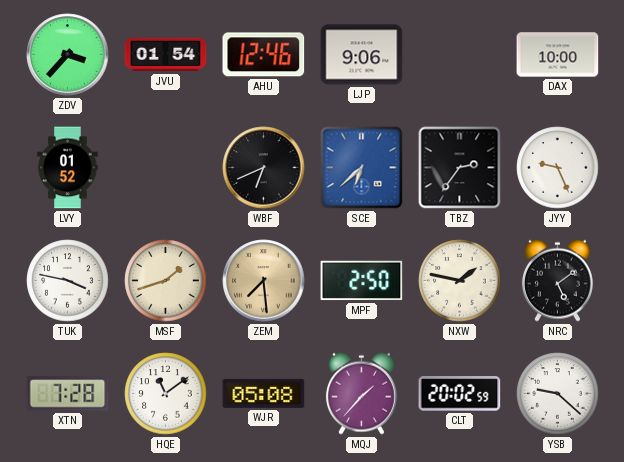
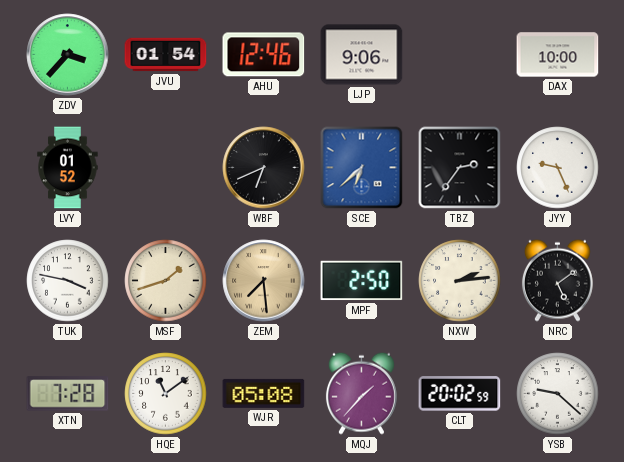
NXW: 1:47 -> 2:14
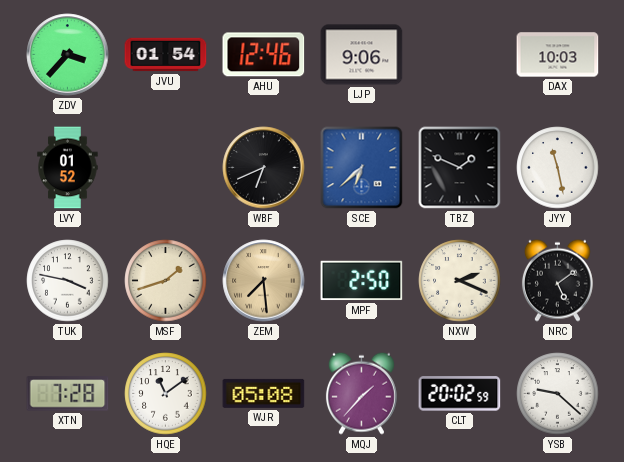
DAX: 10:00 -> 10:03
TBZ: 2:36 -> 1:49
JYY: 9:26 -> 11:28
NXW: 2:14 -> 2:19
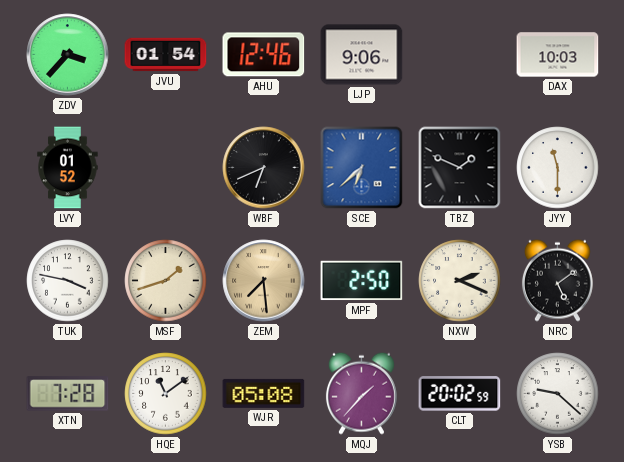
JYY: 11:28 -> 11:30
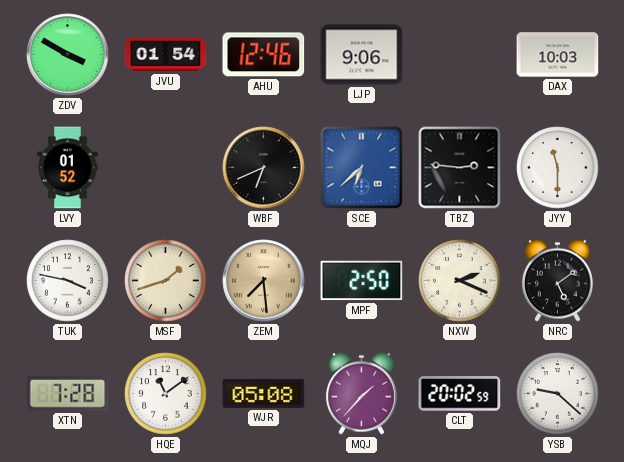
ZDV: 3:37 -> 3:50
TBZ: 1:49 -> 2:46
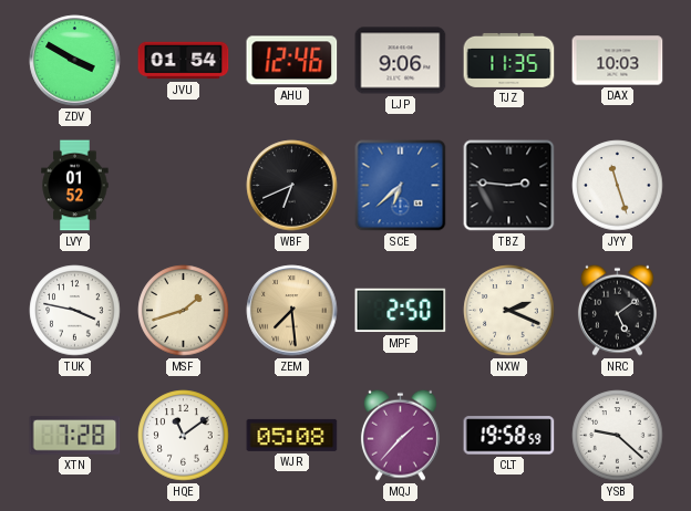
TJZ: none -> 11:35
JYY: 11:30 -> 11:27
CLT: 20:02 -> 19:58
